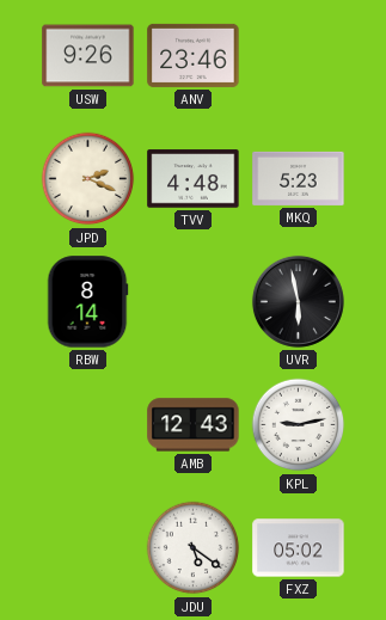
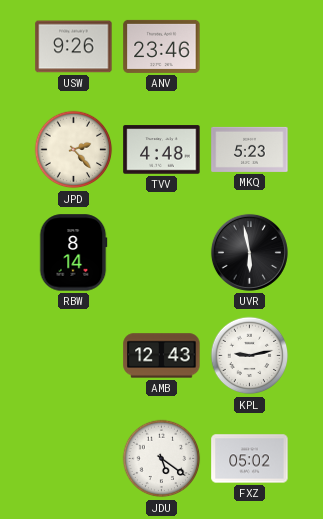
JPD: 2:19 -> 2:23
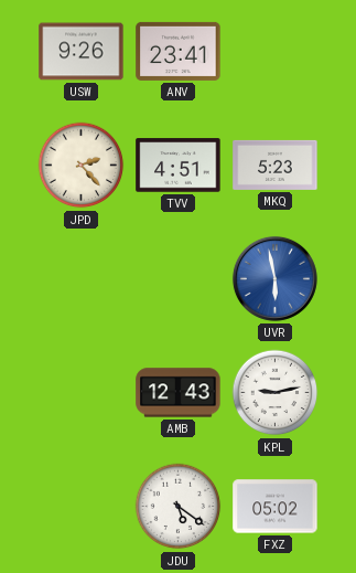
ANV: 23:46 -> 23:41
TVV: 4:48 -> 4:51
RBW: 8:14 -> none
UVR dial: black -> blue
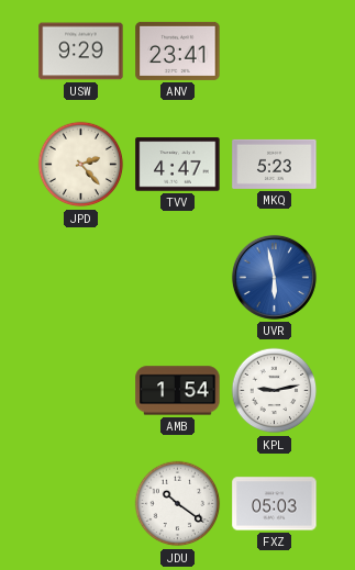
USW: 9:26 -> 9:29
TVV: 4:51 -> 4:47
AMB: 12:43 -> 1:54
JDU: 5:21 -> 10:21
FXZ: 05:02 -> 05:03
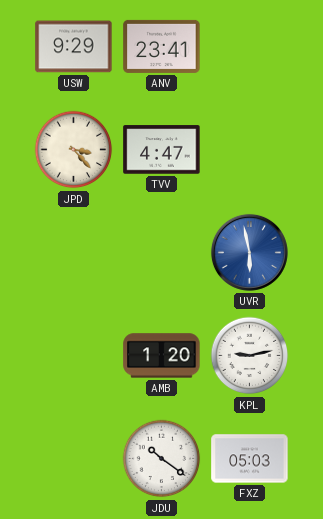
JPD: 2:23 -> 3:23
MKQ: 5:23 -> none
AMB: 1:54 -> 1:20
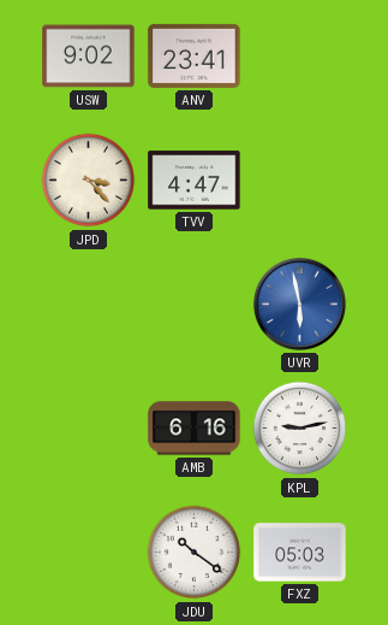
USW: 9:29 -> 9:02
AMB: 1:20 -> 6:16
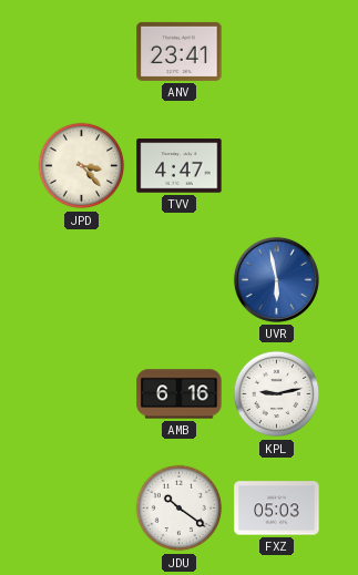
USW: 9:02 -> none
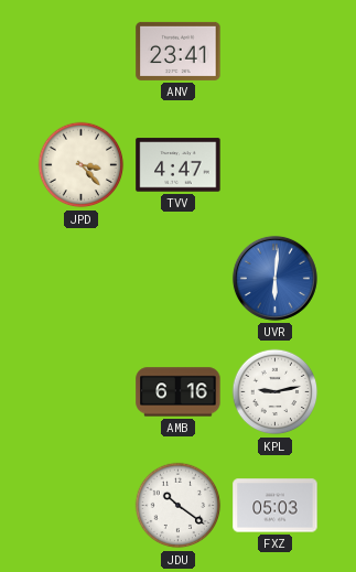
UVR: 5:58 -> 6:01
